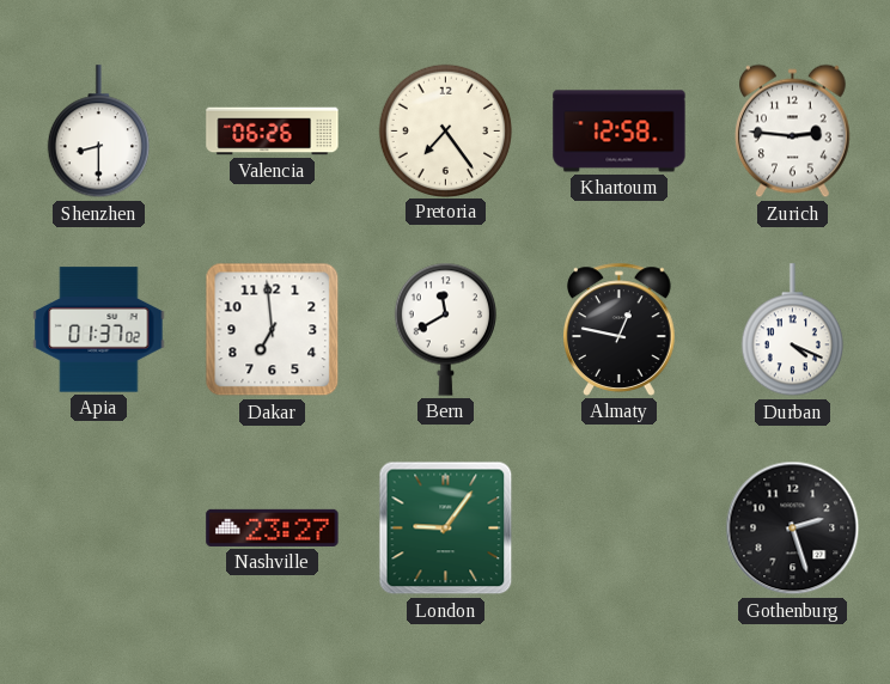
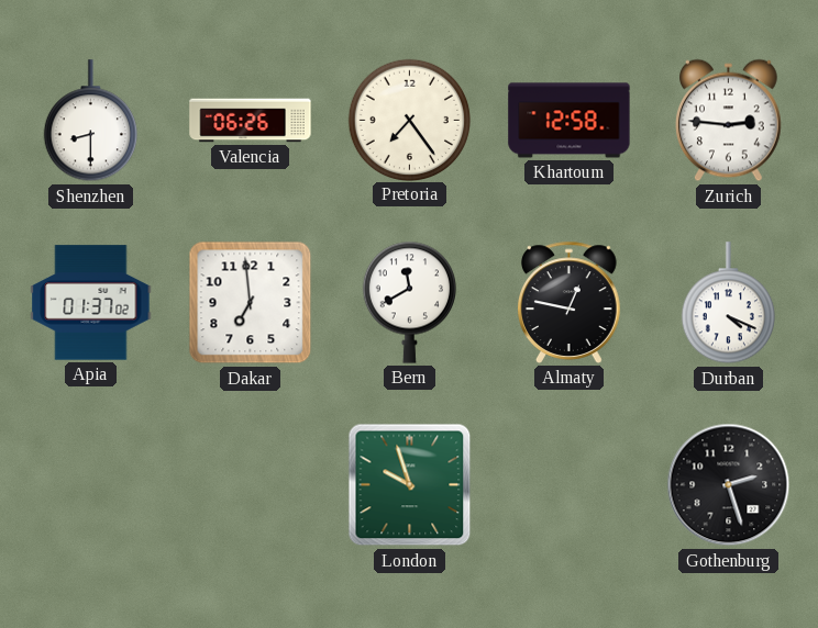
Nashville: 23:27 -> none
London: 9:06 -> 9:57
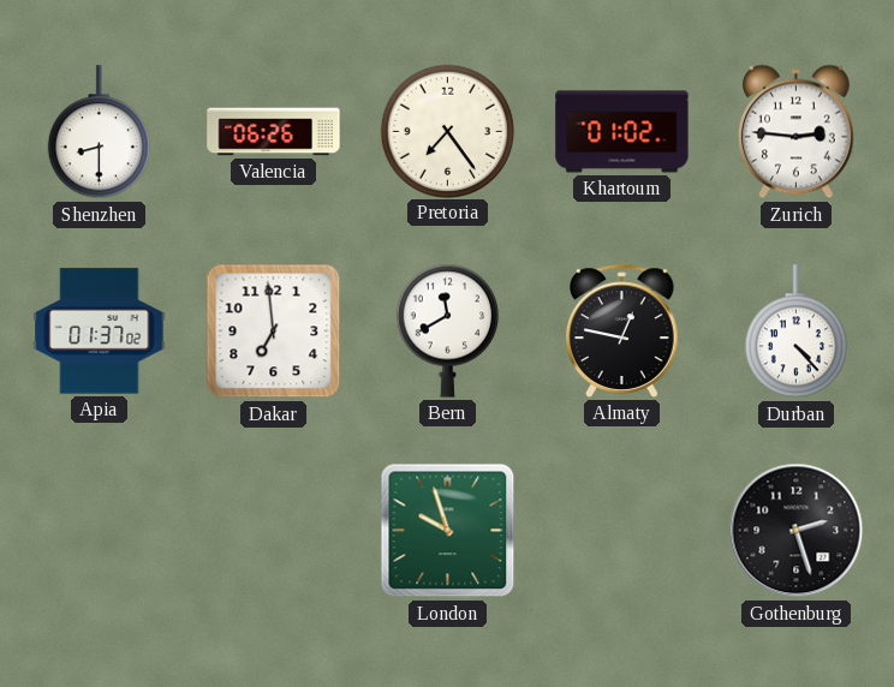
Khartoum: 12:58 -> 01:02
Durban: 4:19 -> 4:23
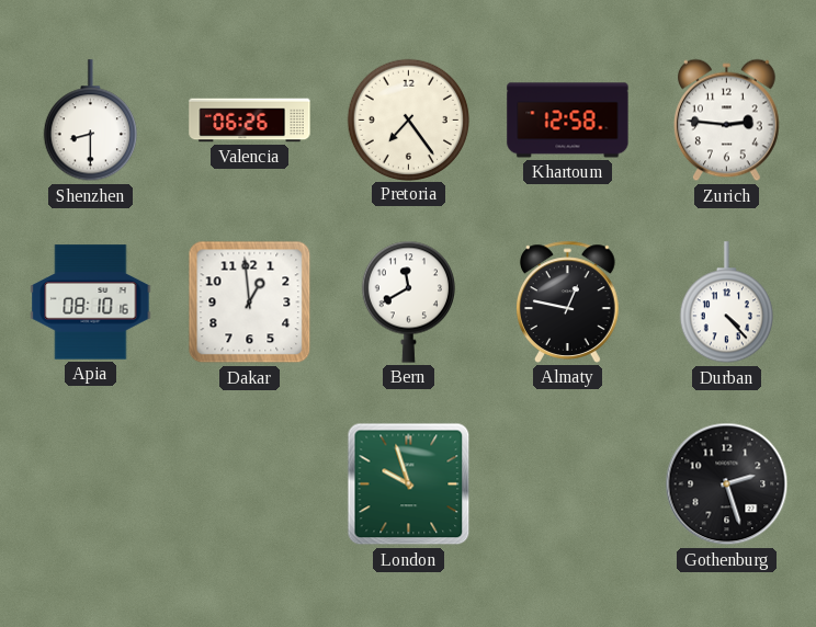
Khartoum: 01:02 -> 12:58
Apia: 01:37 -> 08:10
Dakar: 6:59 -> 12:59
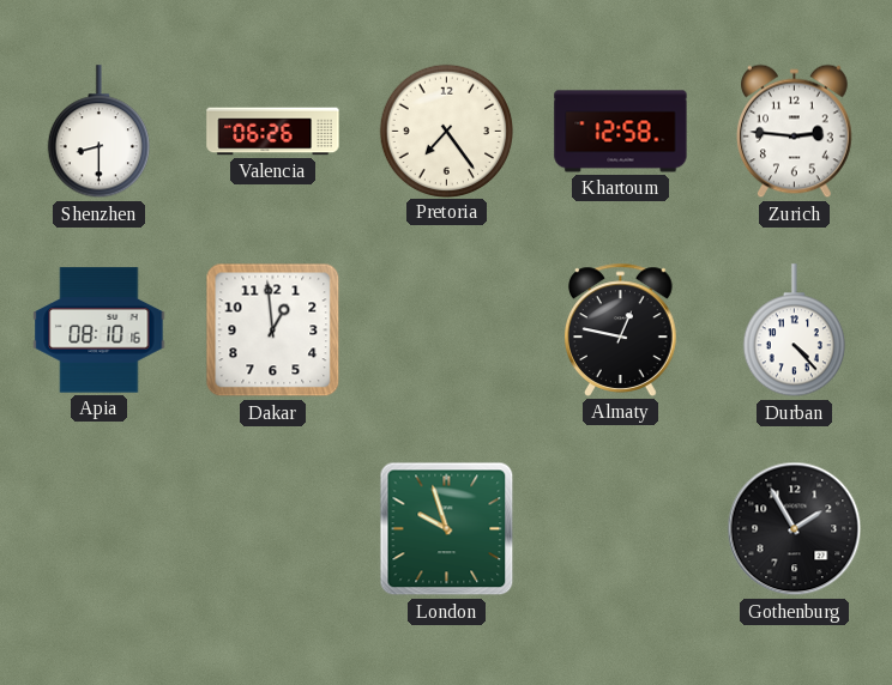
Bern: 11:40 -> none
Gothenburg: 2:27 -> 1:55
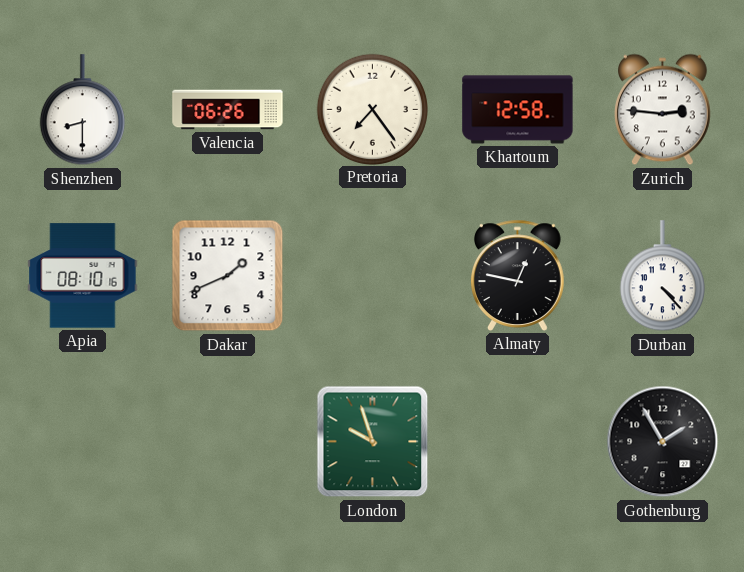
Dakar: 12:59 -> 1:41
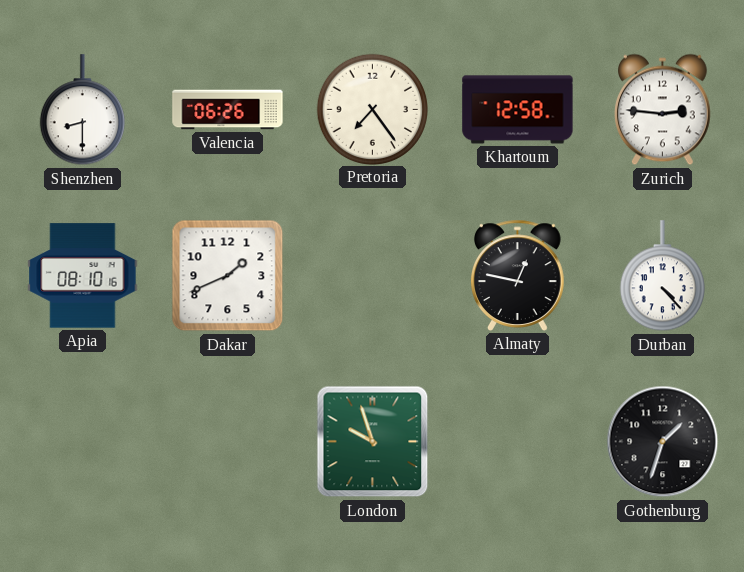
Gothenburg: 1:55 -> 1:33
